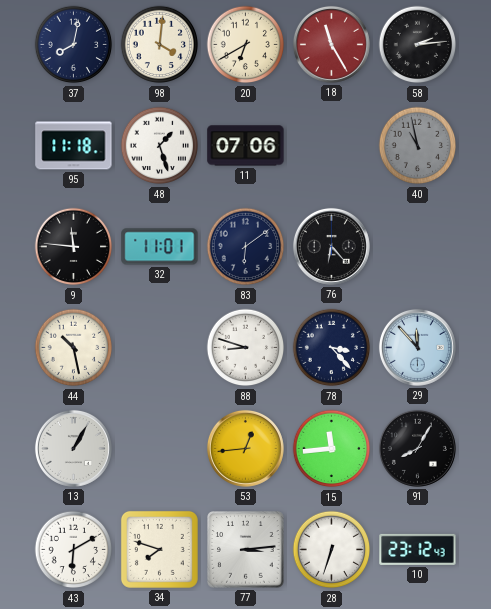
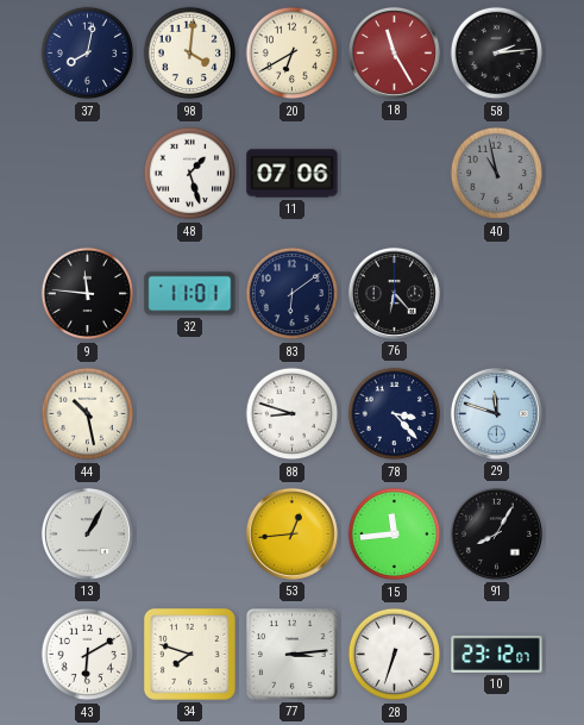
95: 11:18 -> none
29: 11:53 -> 11:48
10: 23:12:43 -> 23:12:07
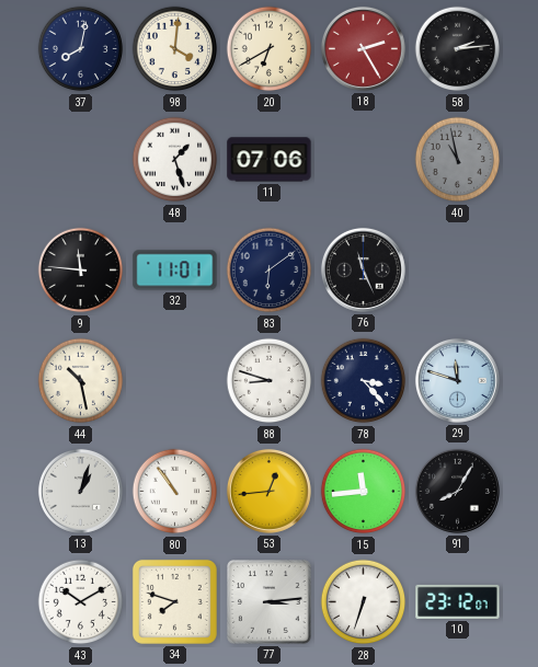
18: 11:25 -> 2:25
76: 6:23 -> 11:26
13: 1:05 -> 1:03
80: none -> 10:54
43: 6:10 -> 10:10
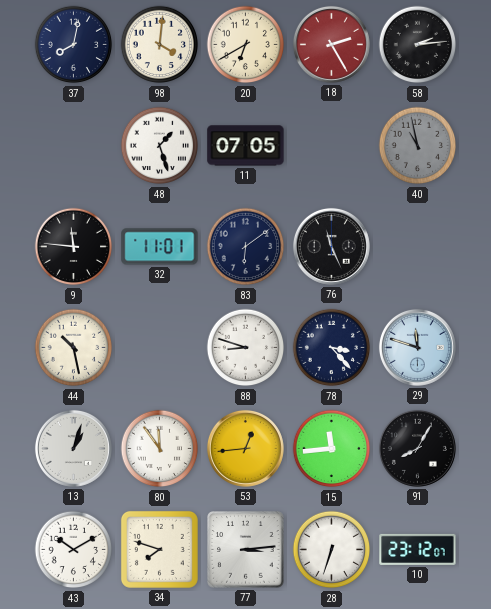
11: 07:06 -> 07:05
80: 10:54 -> 11:54
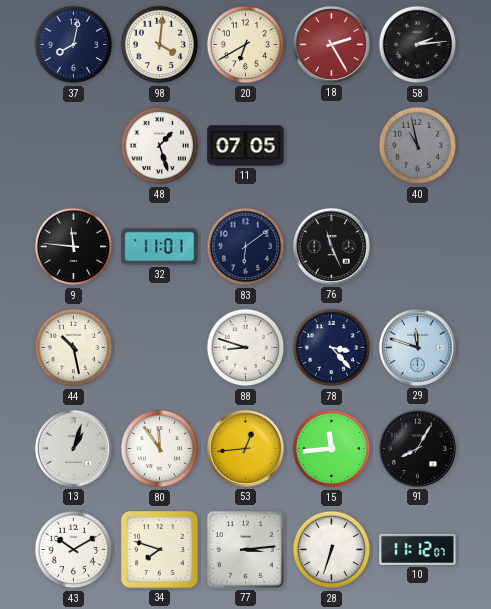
10: 23:12 -> 11:12
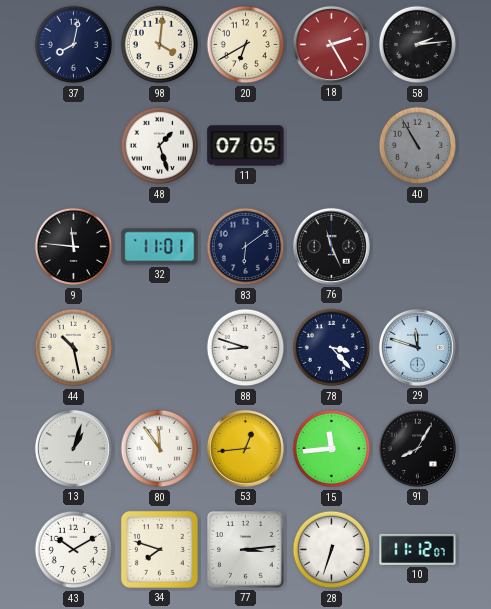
40: 10:58 -> 10:55
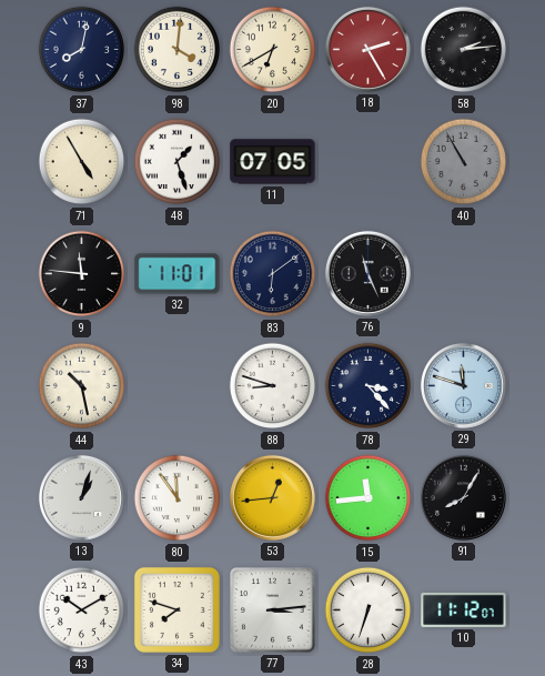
71: none -> 4:55
